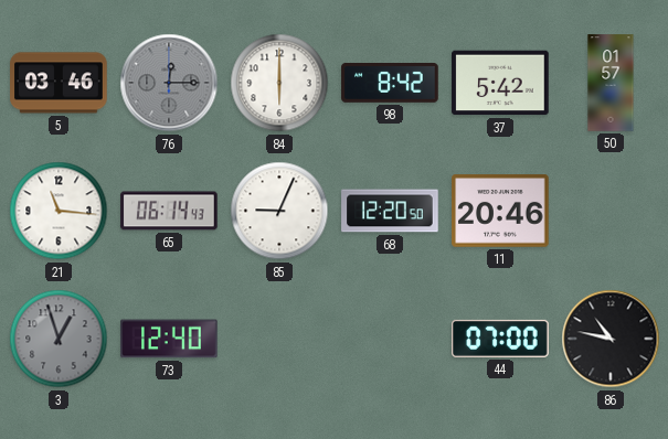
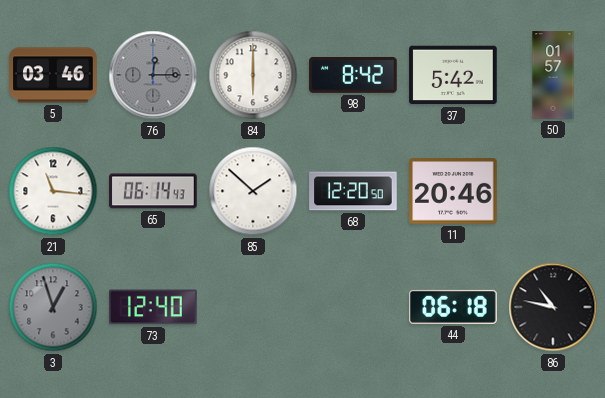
85: 9:04 -> 1:52
44: 07:00 -> 06:18
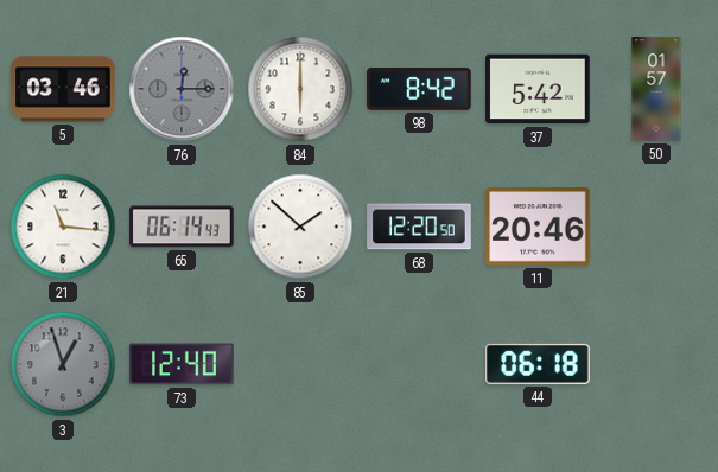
86: 10:47 -> none
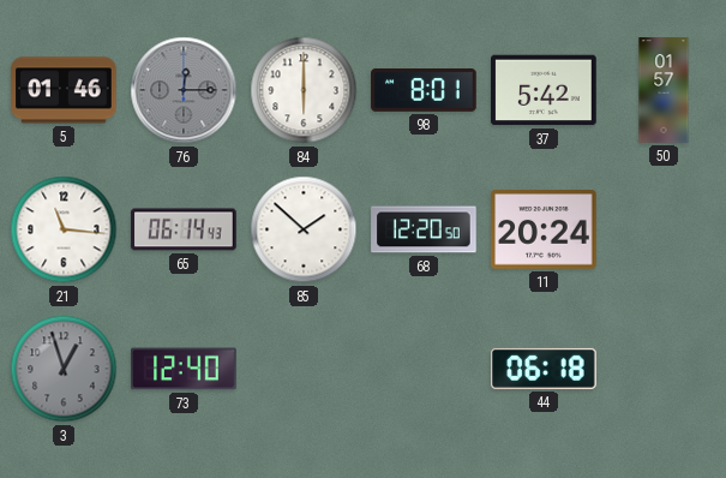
5: 03:46 -> 01:46
98: 8:42 -> 8:01
11: 20:46 -> 20:24
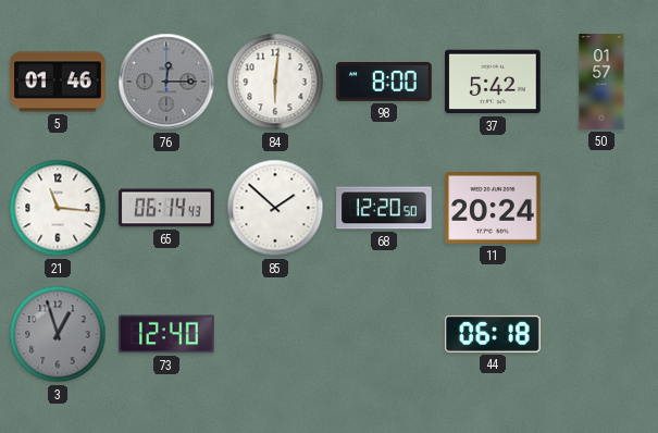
84: 6:00 -> 6:01
98: 8:01 -> 8:00
